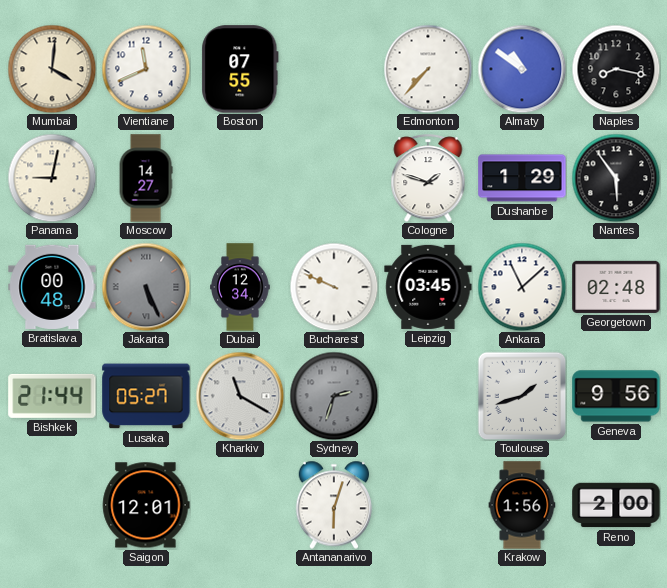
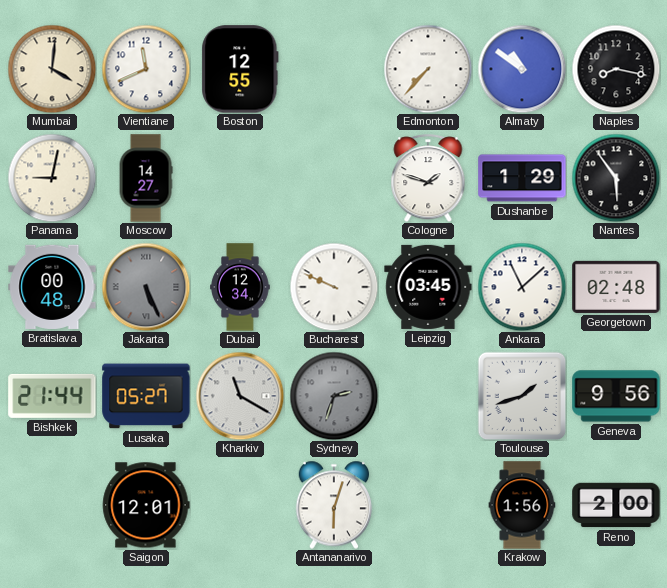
Boston: 07:55 -> 12:55
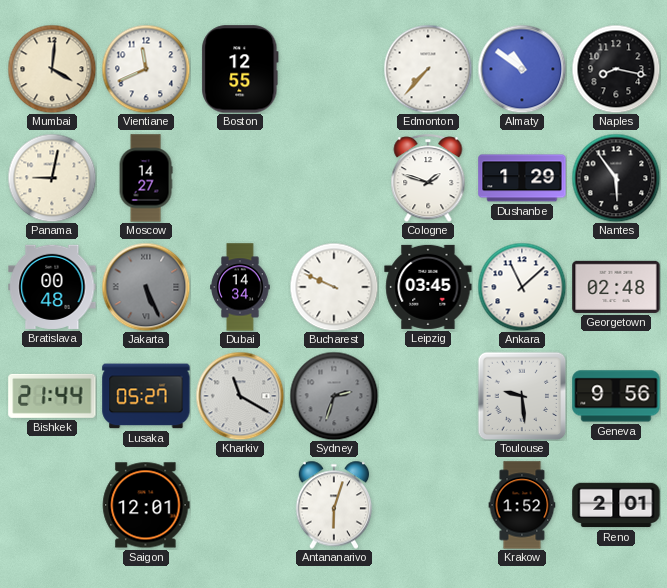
Dubai: 12:34 -> 14:34
Toulouse: 1:42 -> 9:29
Krakow: 1:56 -> 1:52
Reno: 2:00 -> 2:01
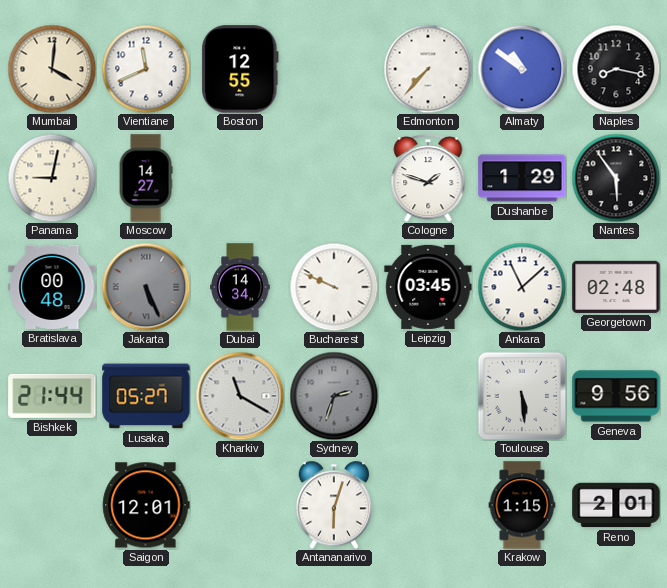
Toulouse: 9:29 -> 5:29
Krakow: 1:52 -> 1:15
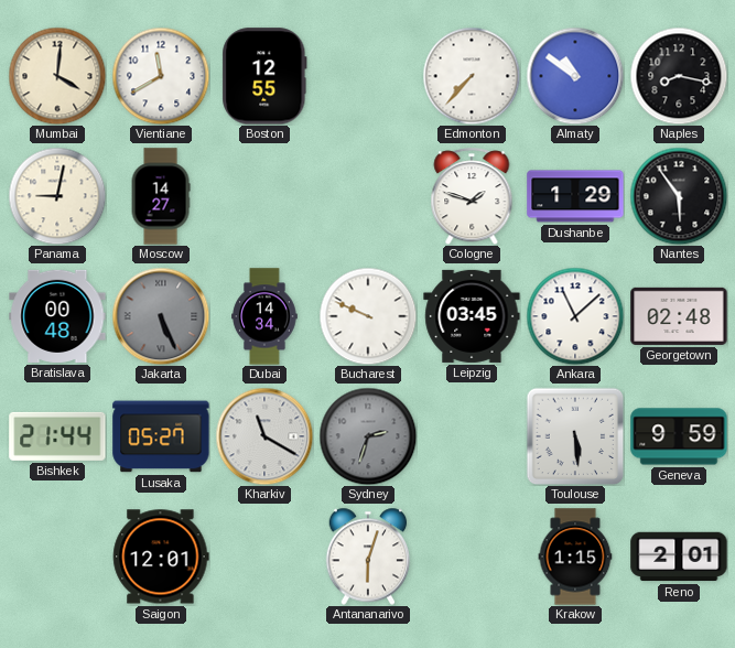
Vientiane: 11:41 -> 11:40
Geneva: 9:56 -> 9:59
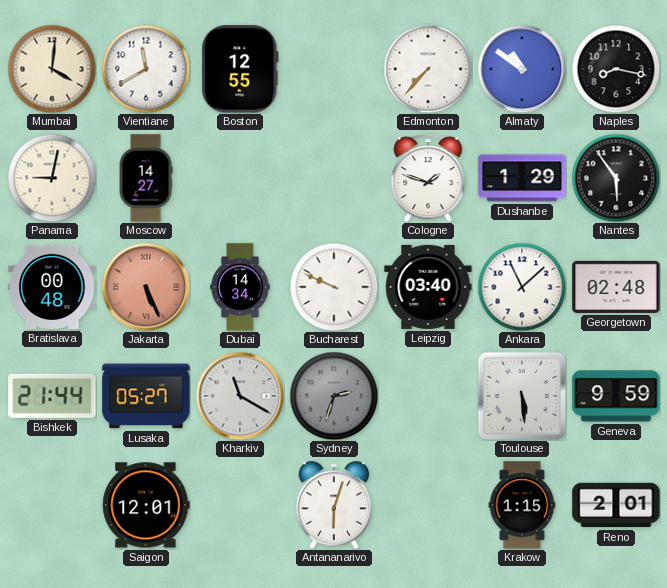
Jakarta dial: grey -> salmon
Leipzig: 03:45 -> 03:40
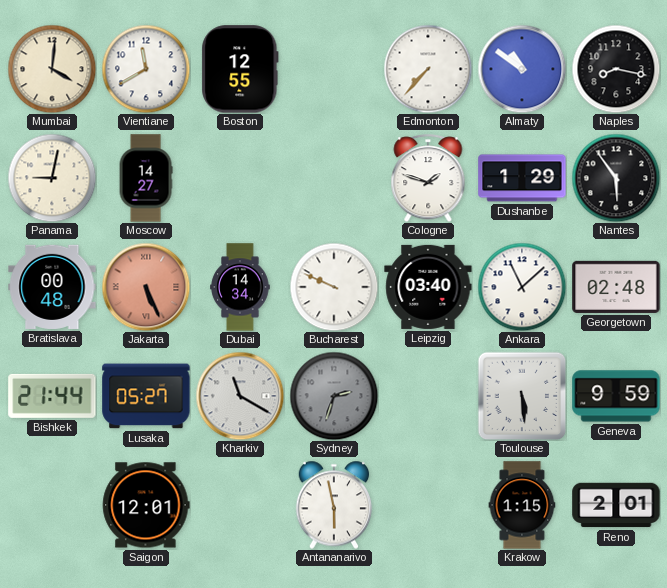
Antananarivo: 6:03 -> 5:58
